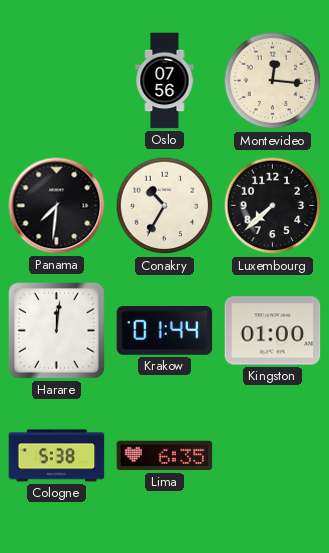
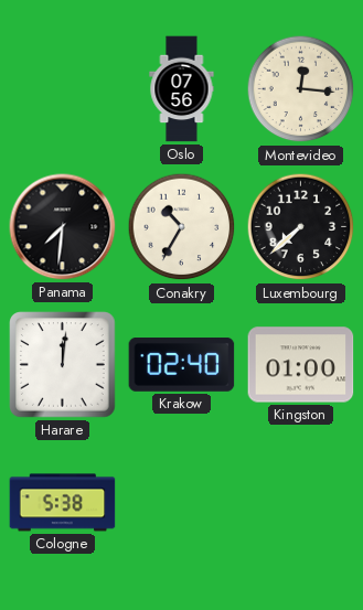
Krakow: 01:44 -> 02:40
Lima: 6:35 -> none
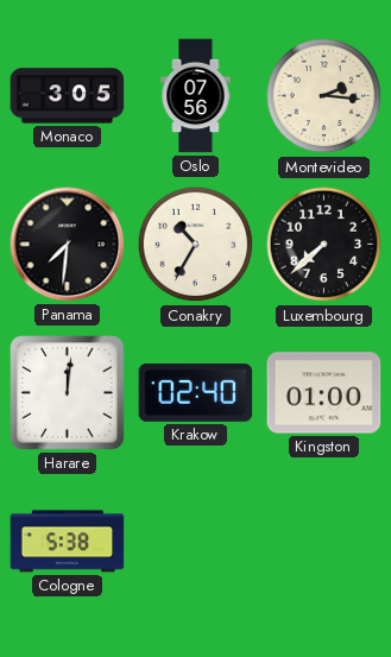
Monaco: none -> 3:05
Montevideo: 12:16 -> 2:16
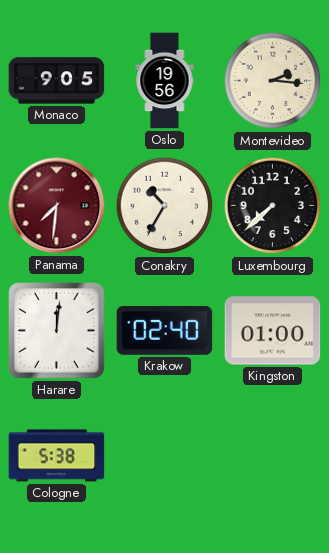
Monaco: 3:05 -> 9:05
Oslo: 07:56 -> 19:56
Panama dial: black -> burgundy
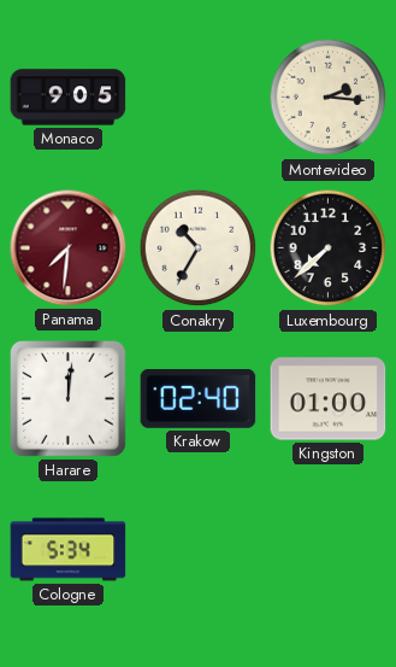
Oslo: 19:56 -> none
Cologne: 5:38 -> 5:34
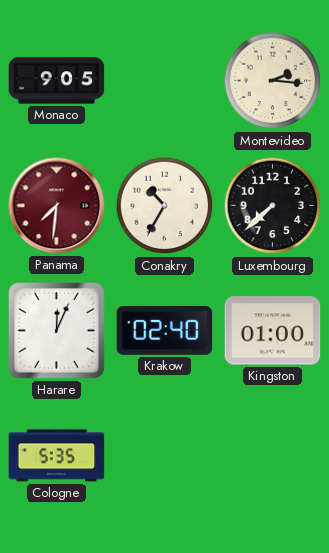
Harare: 12:01 -> 12:04
Cologne: 5:34 -> 5:35
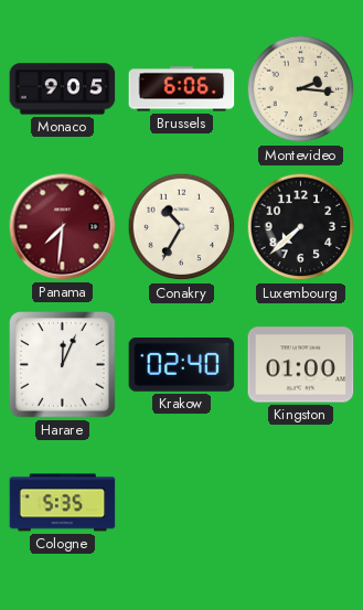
Brussels: none -> 6:06
